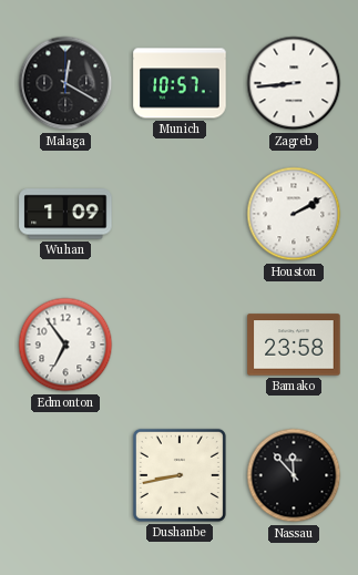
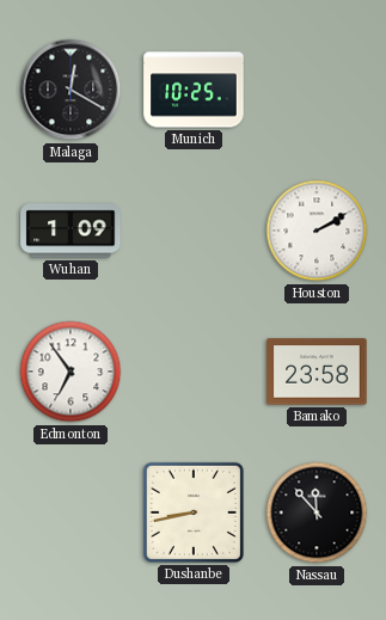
Munich: 10:57 -> 10:25
Zagreb: 8:44 -> none
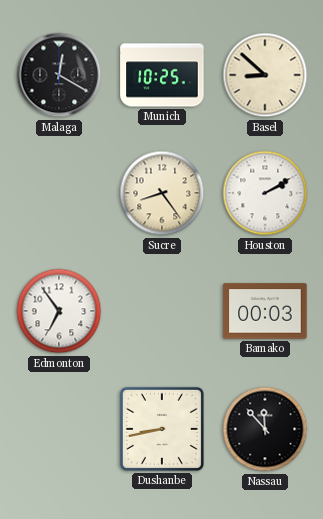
Basel: none -> 8:52
Wuhan: 1:09 -> none
Sucre: none -> 8:24
Bamako: 23:58 -> 00:03
